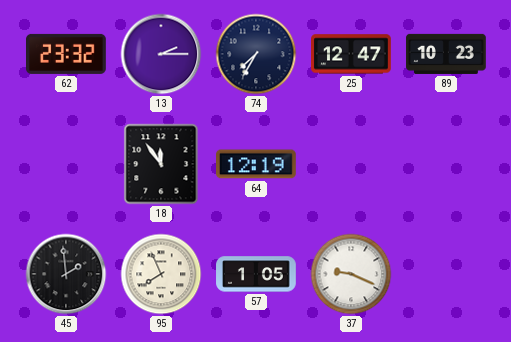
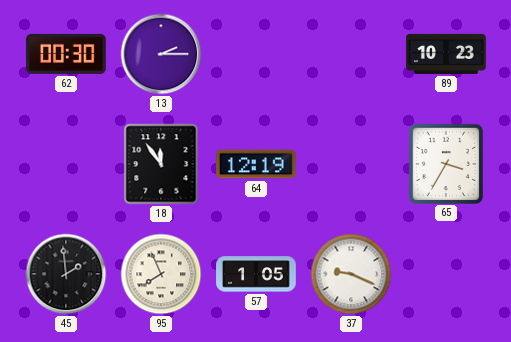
62: 23:32 -> 00:30
74: 7:35 -> none
25: 12:47 -> none
65: none -> 3:35
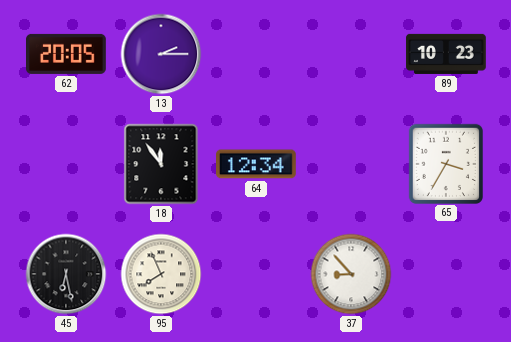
62: 00:30 -> 20:05
64: 12:19 -> 12:34
45: 1:59 -> 6:28
57: 1:05 -> none
37: 9:19 -> 8:53
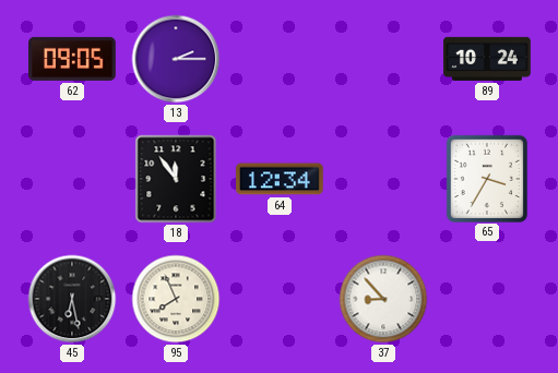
62: 20:05 -> 09:05
89: 10:23 -> 10:24
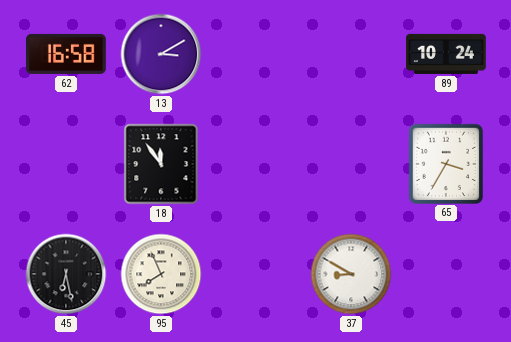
62: 09:05 -> 16:58
13: 2:15 -> 3:10
64: 12:34 -> none
37: 8:53 -> 8:50
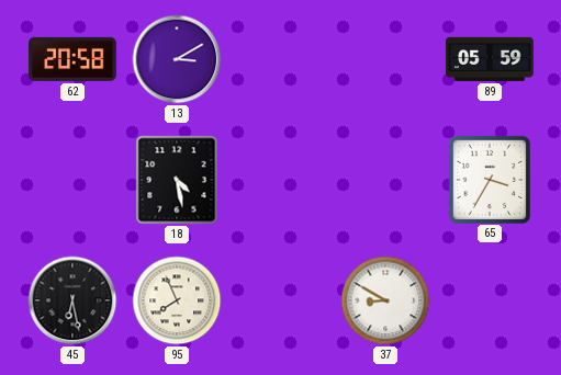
62: 16:58 -> 20:58
89: 10:24 -> 05:59
18: 11:54 -> 4:28
